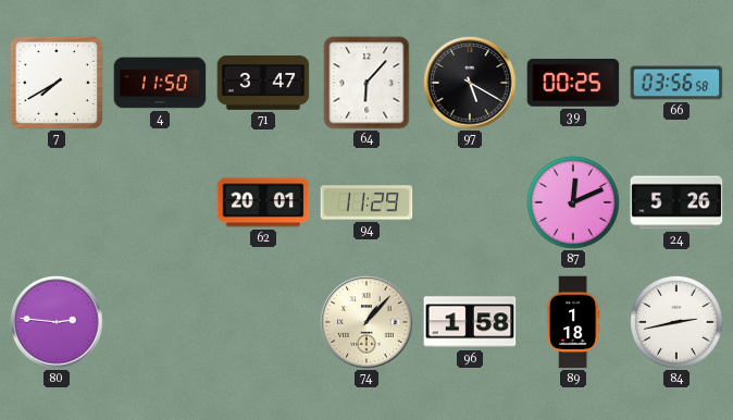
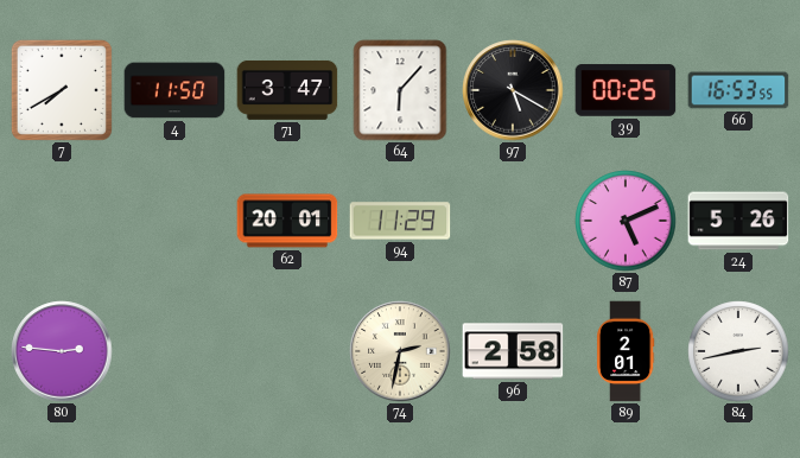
66: 03:56 -> 16:53
87: 12:11 -> 5:11
74: 1:07 -> 2:32
96: 1:58 -> 2:58
89: 1:18 -> 2:01
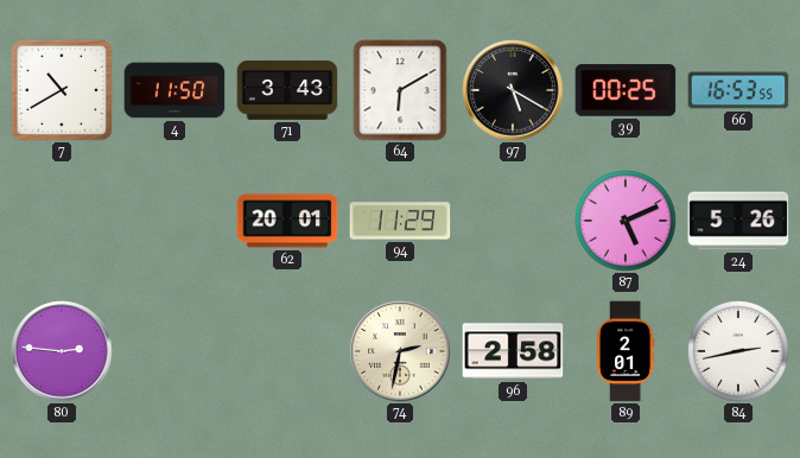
7: 7:40 -> 10:40
71: 3:47 -> 3:43
64: 6:07 -> 6:10
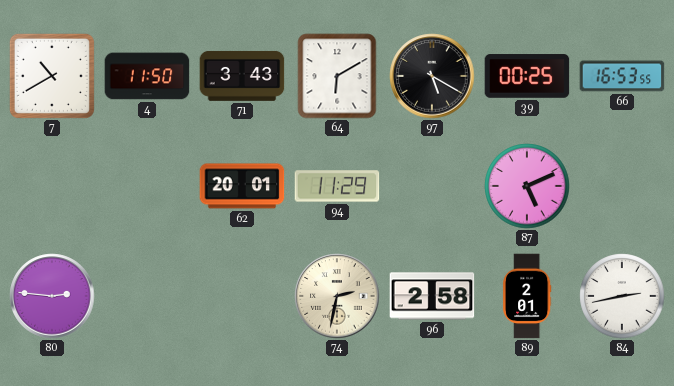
24: 5:26 -> none
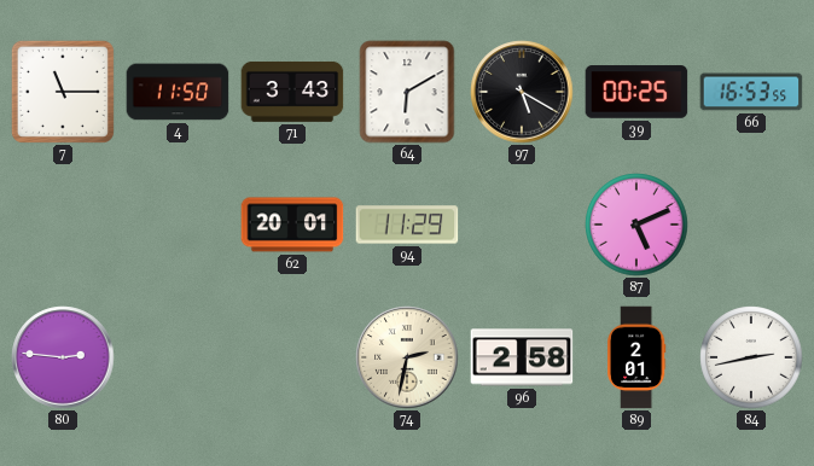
7: 10:40 -> 11:15
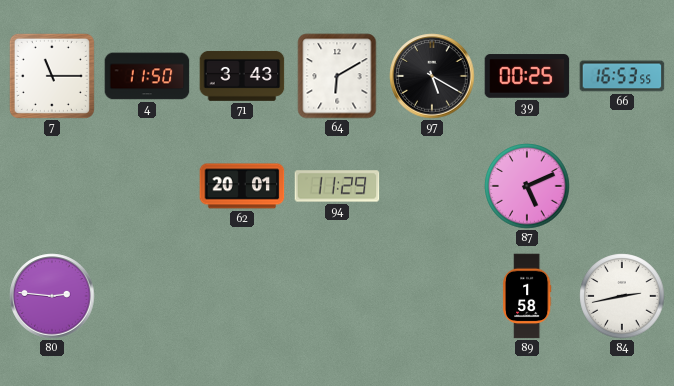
74: 2:32 -> none
96: 2:58 -> none
89: 2:01 -> 1:58
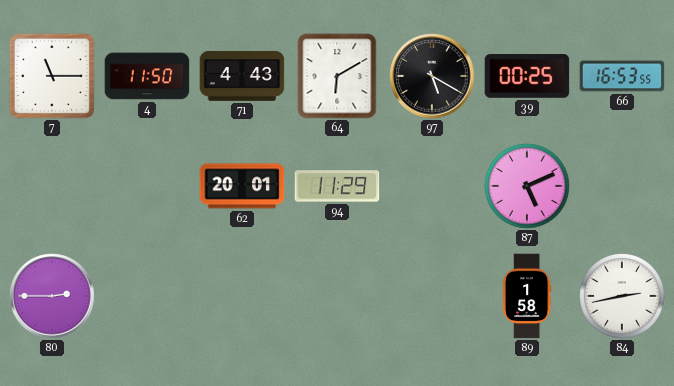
71: 3:43 -> 4:43
80: 2:46 -> 2:45
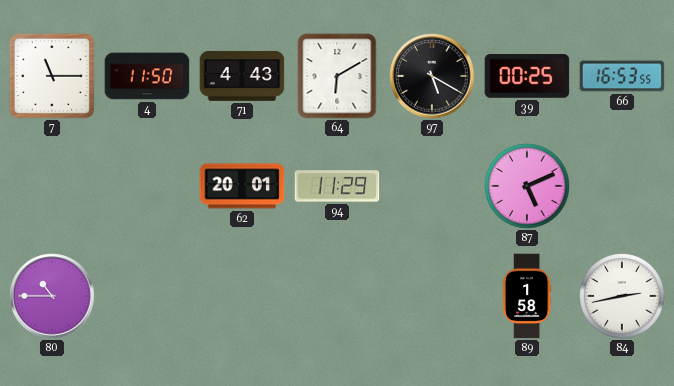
80: 2:45 -> 10:45
